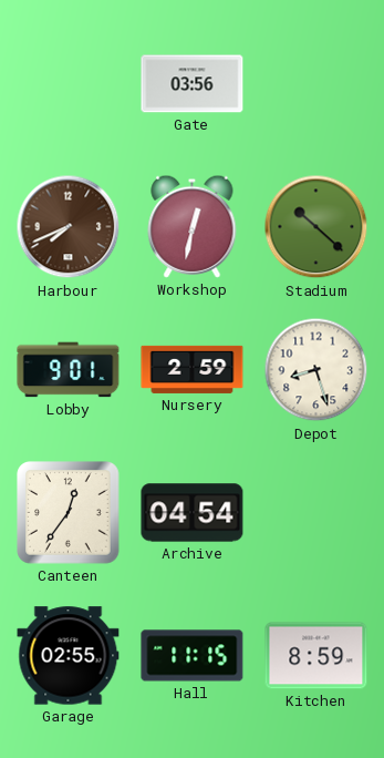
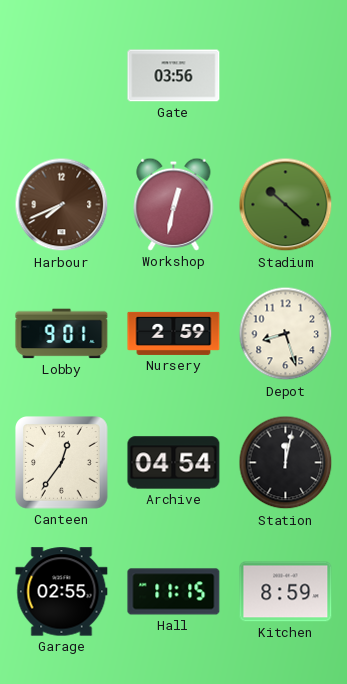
Station: none -> 12:02
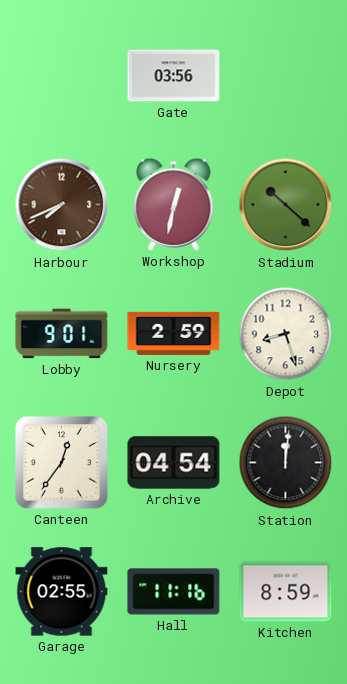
Station: 12:02 -> 12:01
Hall: 11:15 -> 11:16
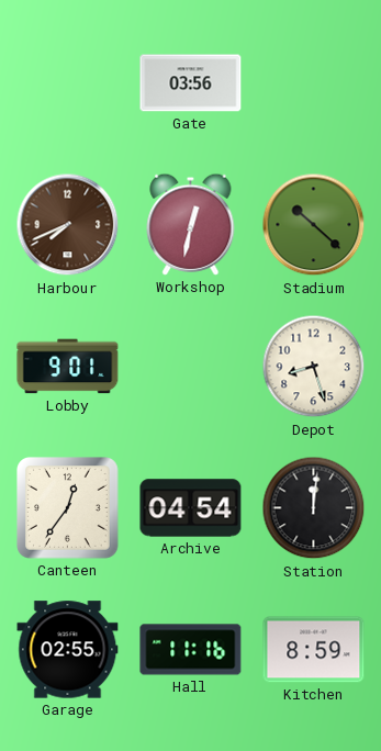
Nursery: 2:59 -> none
